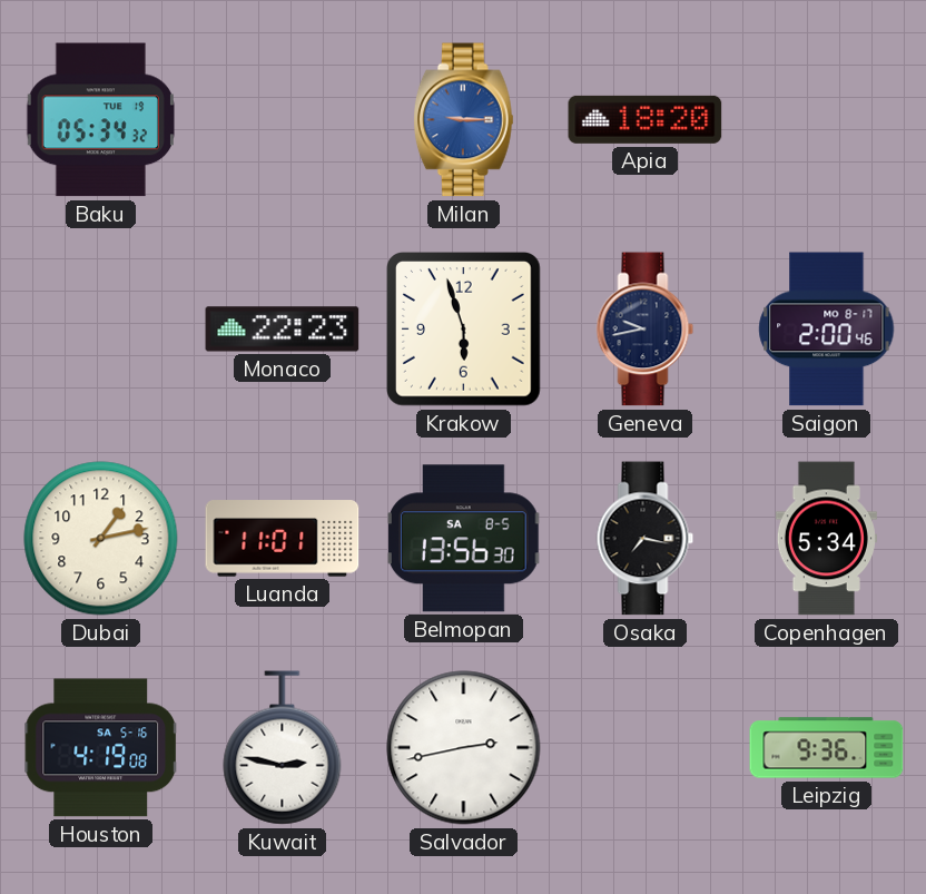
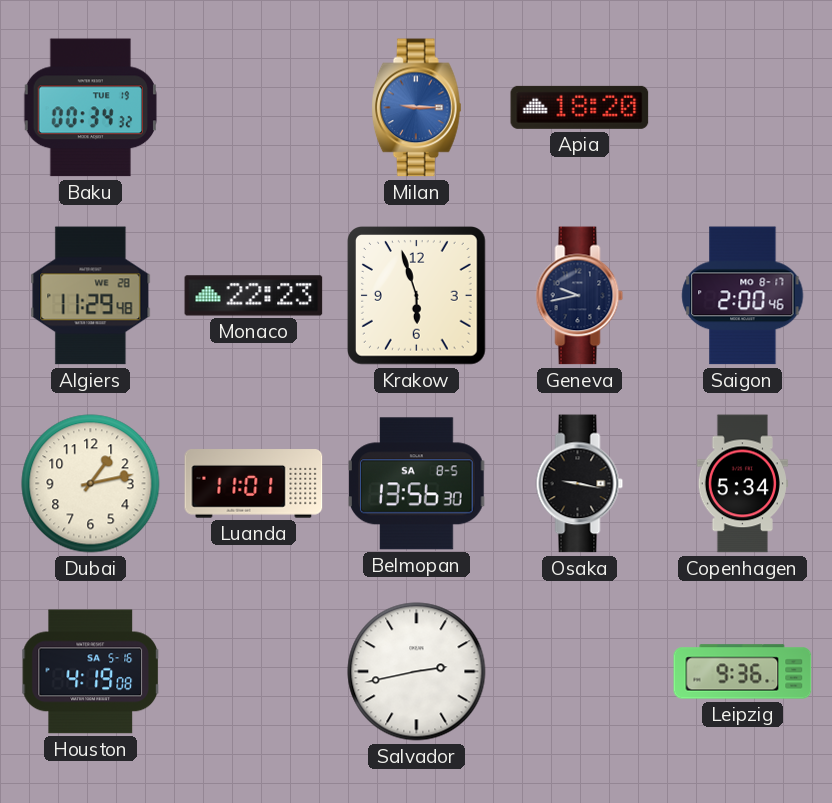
Baku: 05:34 -> 00:34
Algiers: none -> 11:29
Osaka: 7:17 -> 9:17
Kuwait: 2:47 -> none
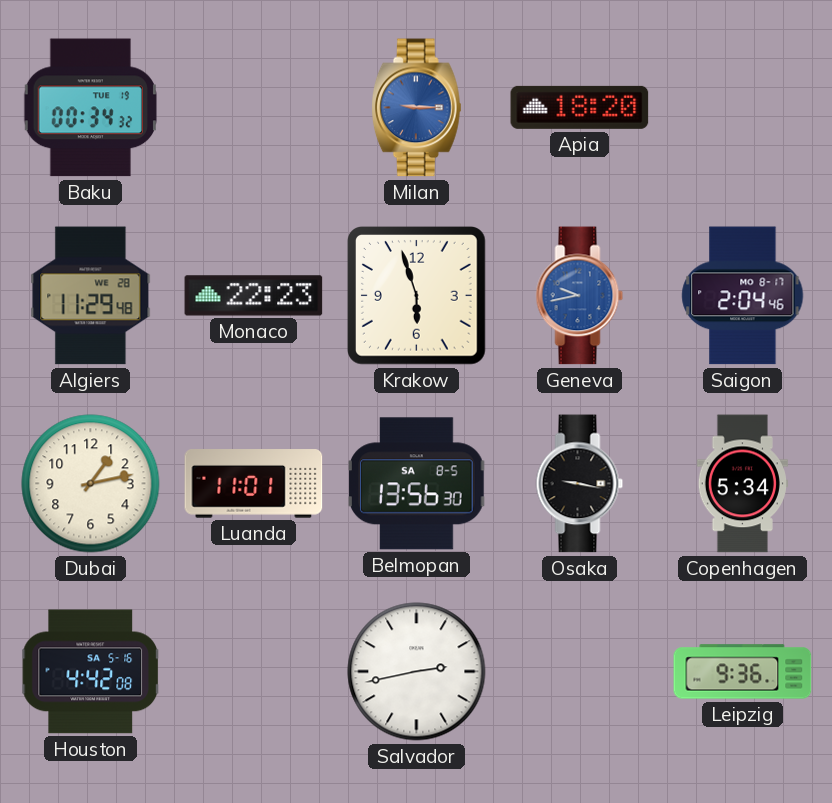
Geneva dial: navy -> blue
Saigon: 2:00 -> 2:04
Houston: 4:19 -> 4:42
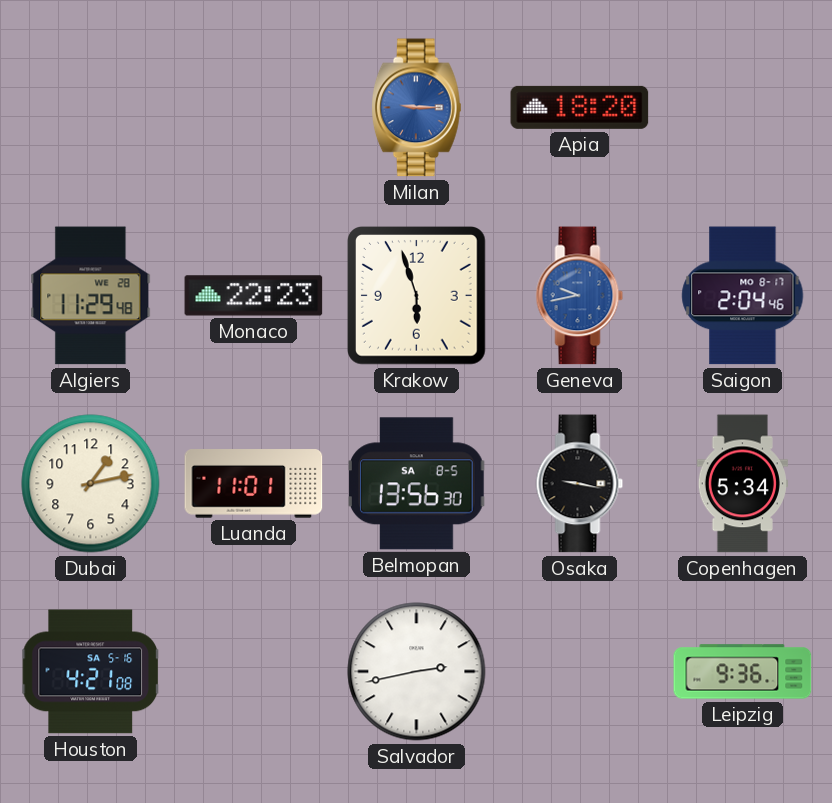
Baku: 00:34 -> none
Houston: 4:42 -> 4:21
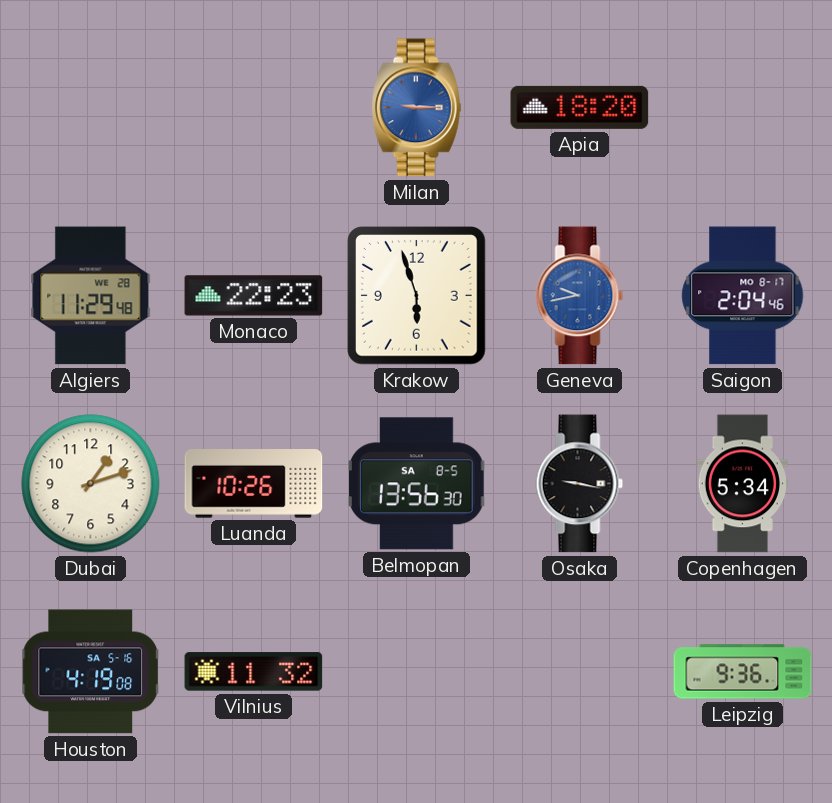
Dubai: 1:13 -> 1:12
Luanda: 11:01 -> 10:26
Houston: 4:21 -> 4:19
Vilnius: none -> 11:32
Salvador: 2:43 -> none
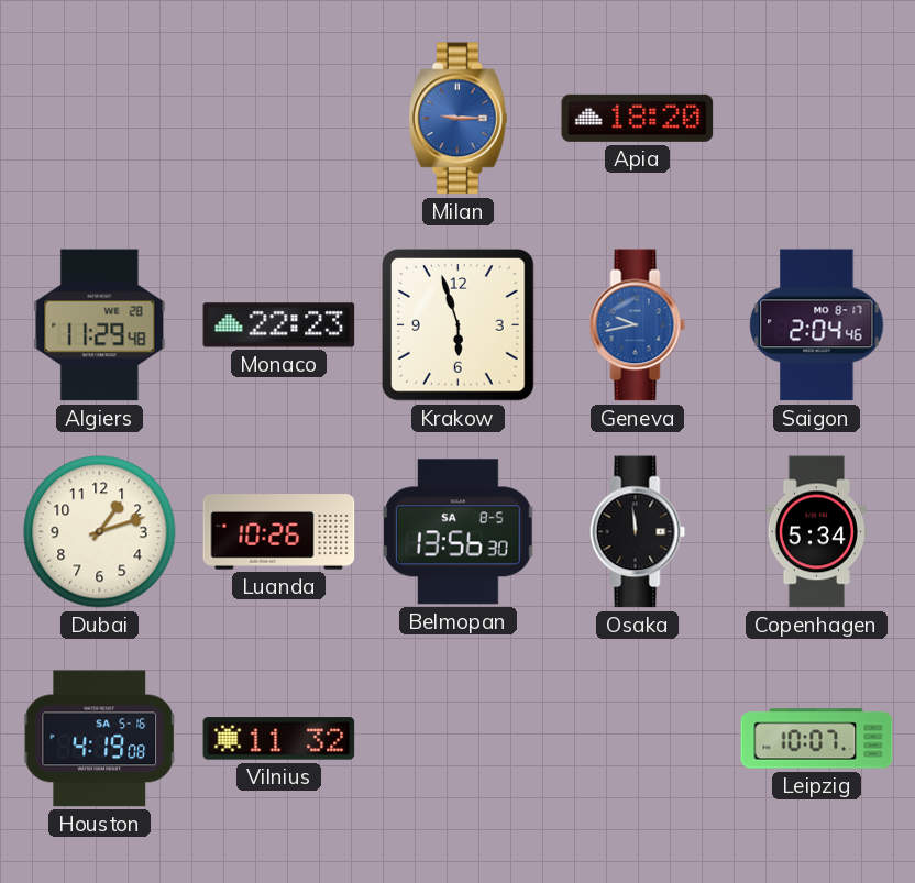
Osaka: 9:17 -> 11:59
Leipzig: 9:36 -> 10:07
